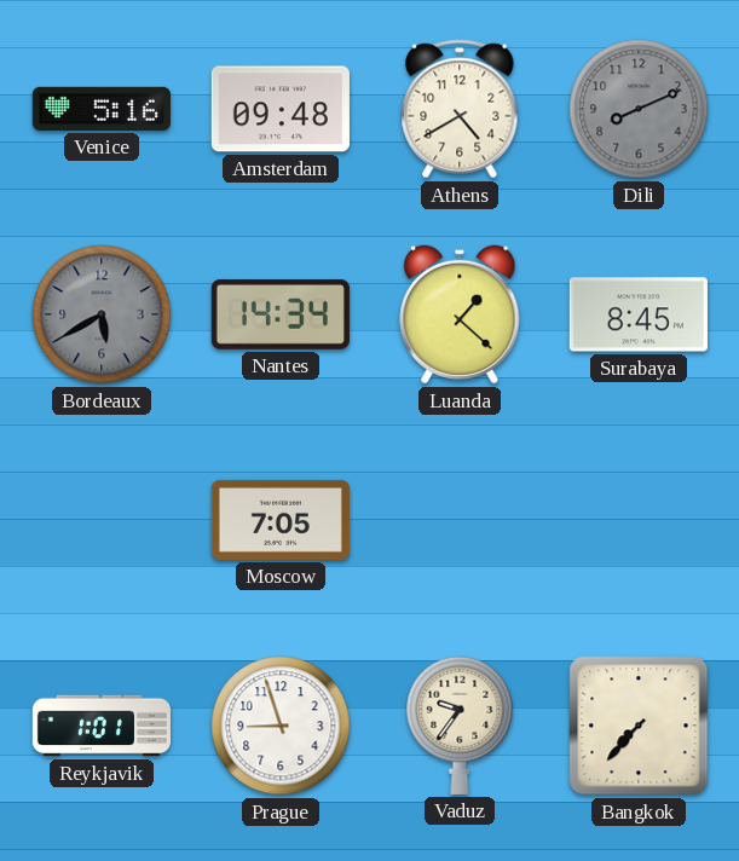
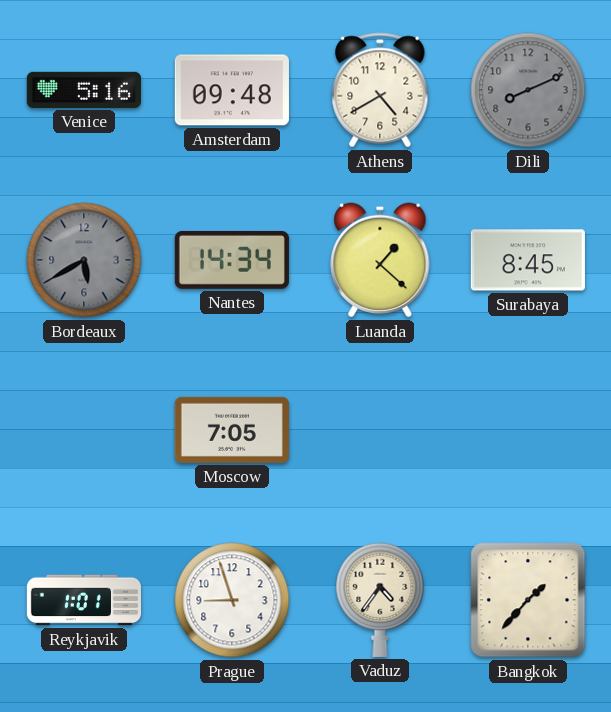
Vaduz: 9:36 -> 4:36
Bangkok: 7:37 -> 1:37
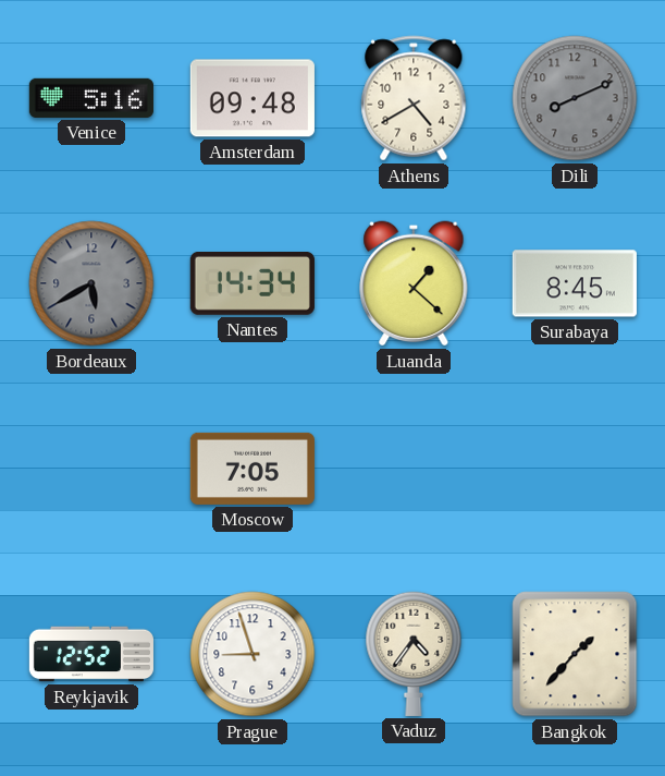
Reykjavik: 1:01 -> 12:52
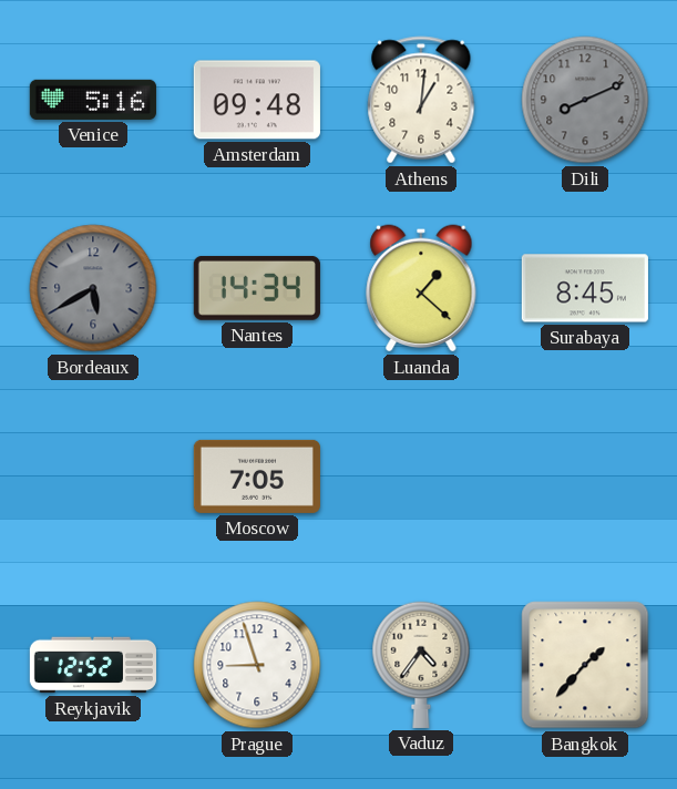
Athens: 4:40 -> 1:01
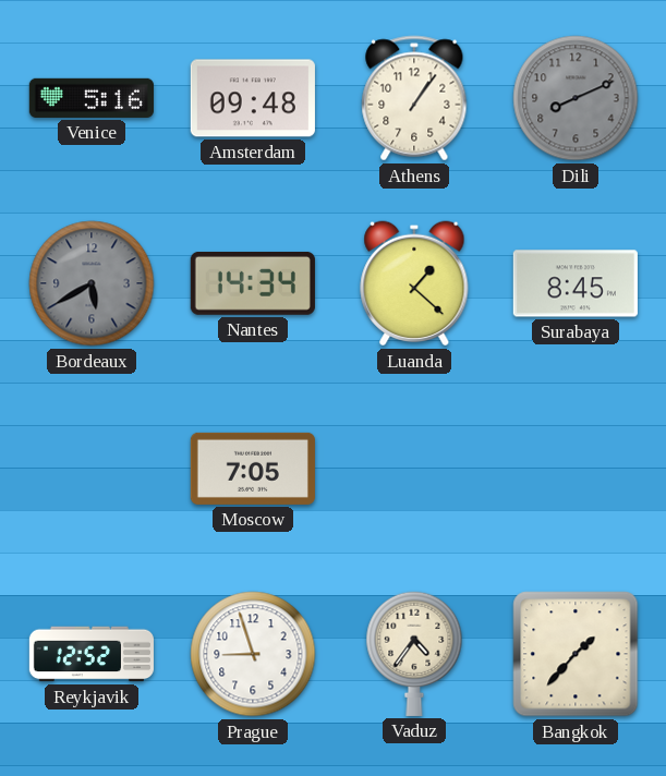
Athens: 1:01 -> 1:06
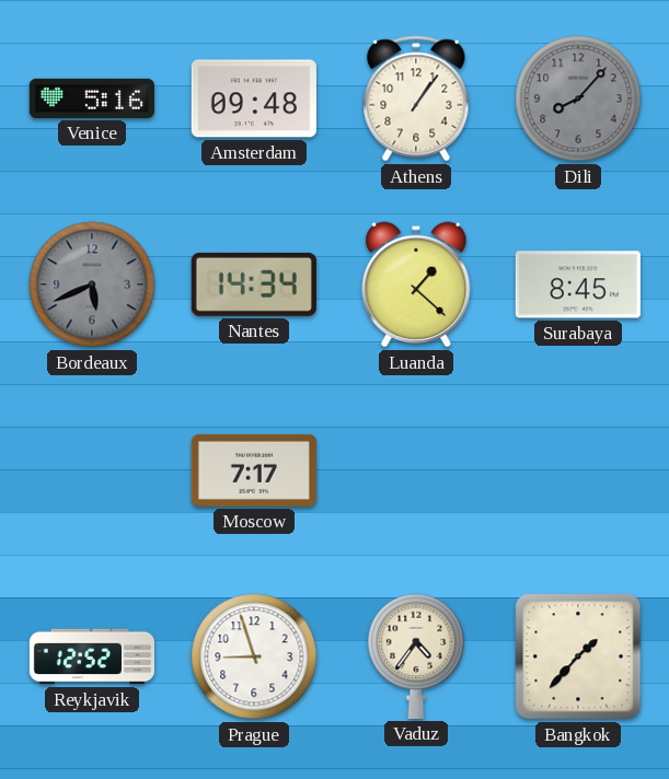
Dili: 8:11 -> 8:07
Bordeaux: 5:40 -> 5:41
Moscow: 7:05 -> 7:17
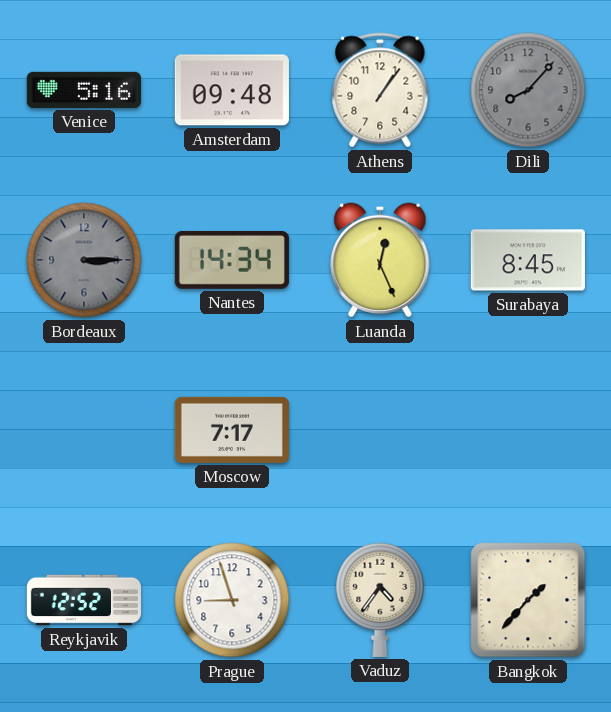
Bordeaux: 5:41 -> 3:15
Luanda: 1:22 -> 12:26
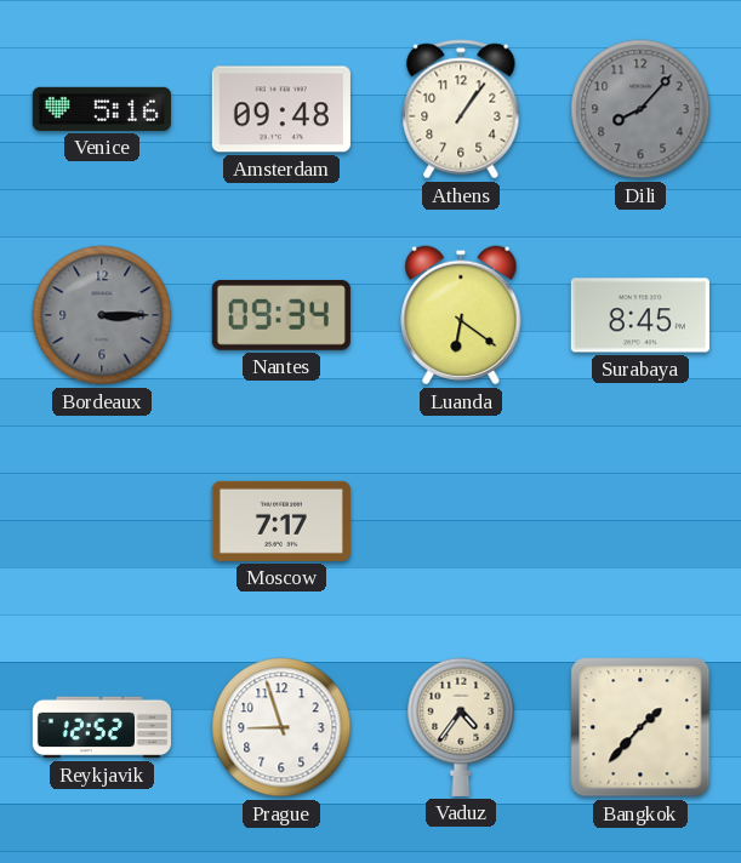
Nantes: 14:34 -> 09:34
Luanda: 12:26 -> 6:21
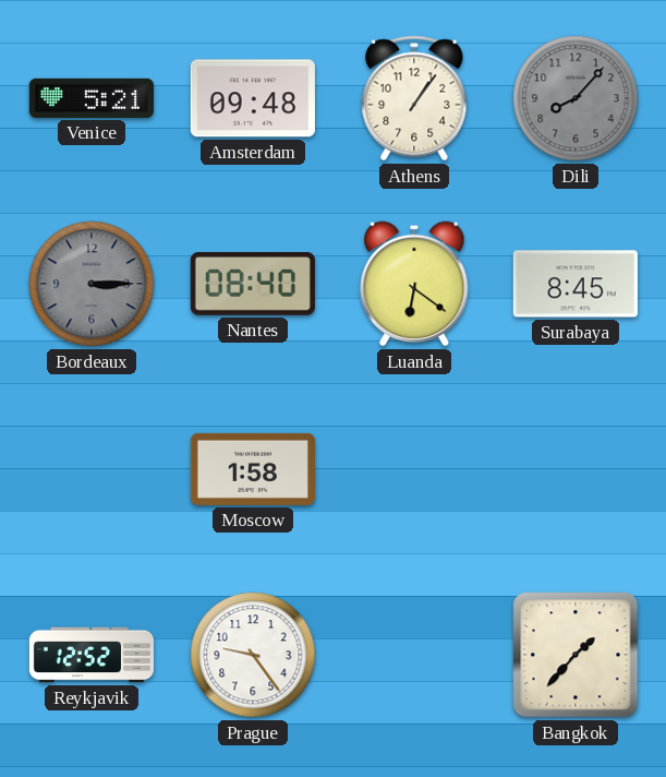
Venice: 5:16 -> 5:21
Nantes: 09:34 -> 08:40
Moscow: 7:17 -> 1:58
Prague: 8:57 -> 9:24
Vaduz: 4:36 -> none
